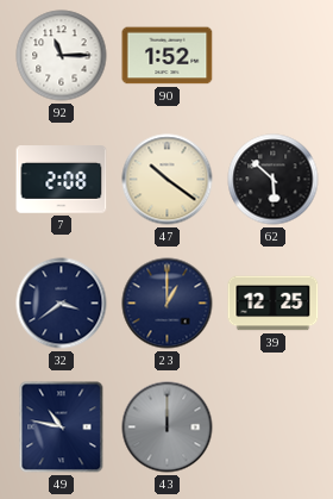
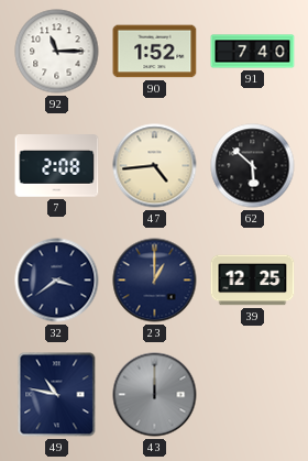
91: none -> 7:40
47: 10:21 -> 4:44
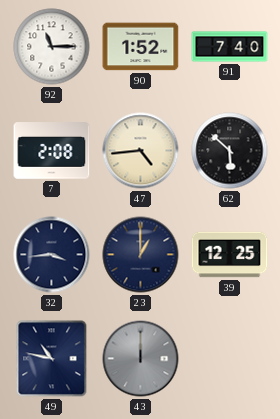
32: 3:39 -> 3:44
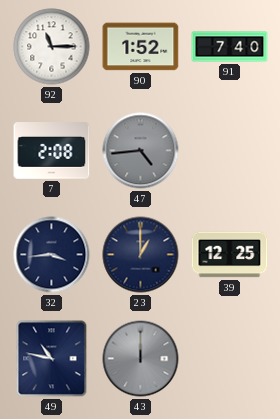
47 dial: cream -> grey
62: 5:52 -> none
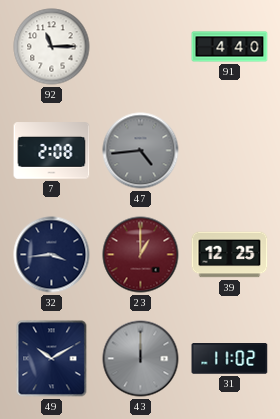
90: 1:52 -> none
91: 7:40 -> 4:40
23 dial: navy -> burgundy
49: 10:47 -> 10:10
31: none -> 11:02
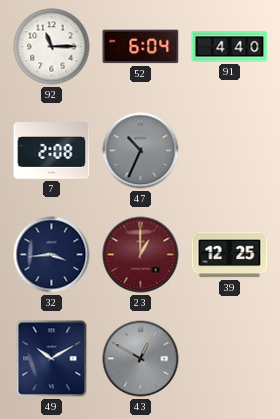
52: none -> 6:04
47: 4:44 -> 10:34
43: 12:00 -> 12:50
31: 11:02 -> none
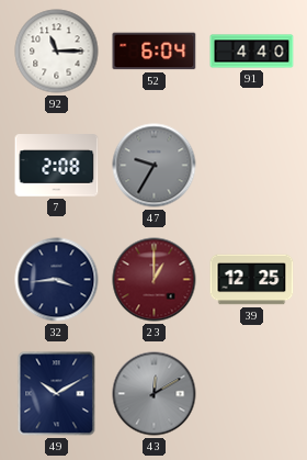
47: 10:34 -> 9:35
43: 12:50 -> 12:10
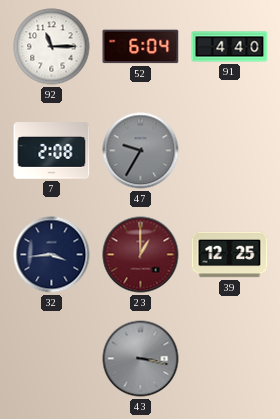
49: 10:10 -> none
43: 12:10 -> 3:17
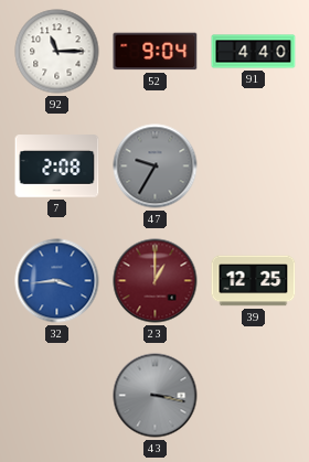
52: 6:04 -> 9:04
32 dial: navy -> blue
